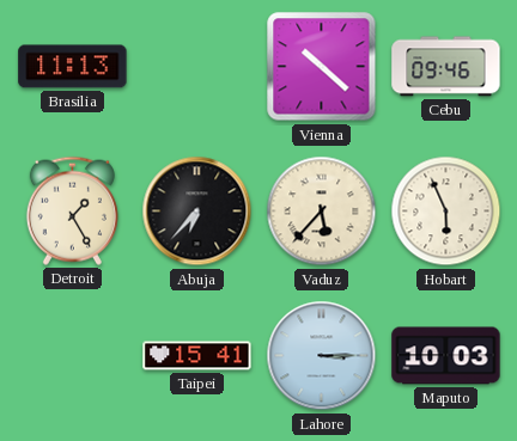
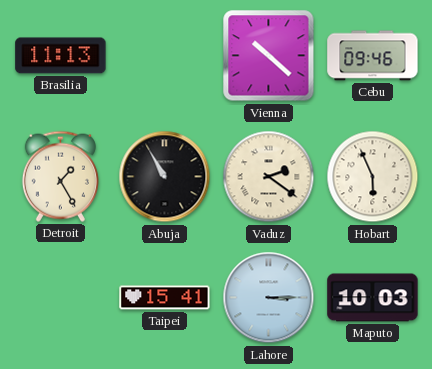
Abuja: 6:37 -> 10:55
Vaduz: 5:37 -> 2:21
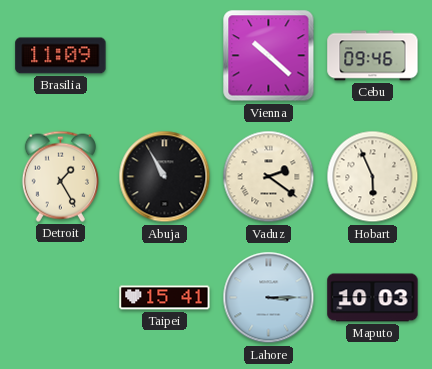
Brasilia: 11:13 -> 11:09
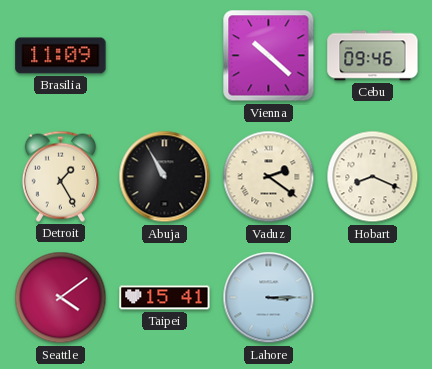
Hobart: 5:56 -> 8:19
Seattle: none -> 4:09
Maputo: 10:03 -> none
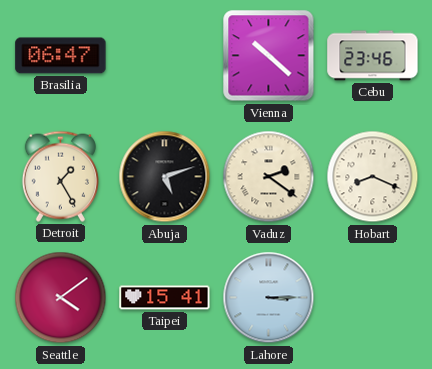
Brasilia: 11:09 -> 06:47
Cebu: 09:46 -> 23:46
Abuja: 10:55 -> 5:12
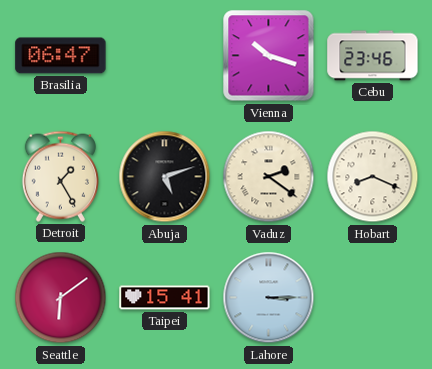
Vienna: 10:22 -> 10:18
Seattle: 4:09 -> 6:09
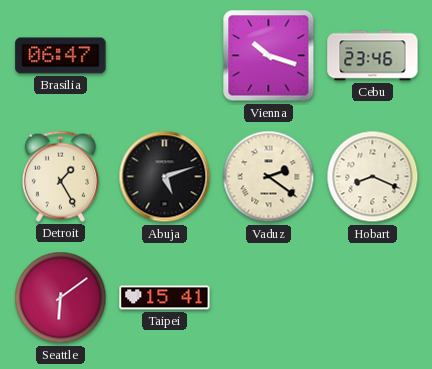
Lahore: 3:15 -> none
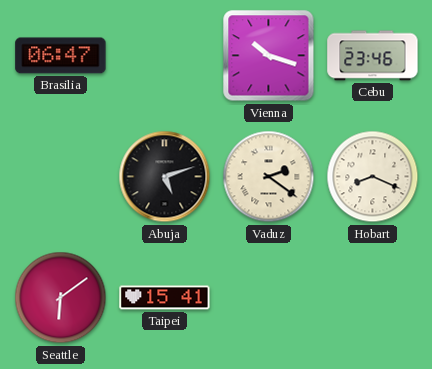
Detroit: 1:25 -> none
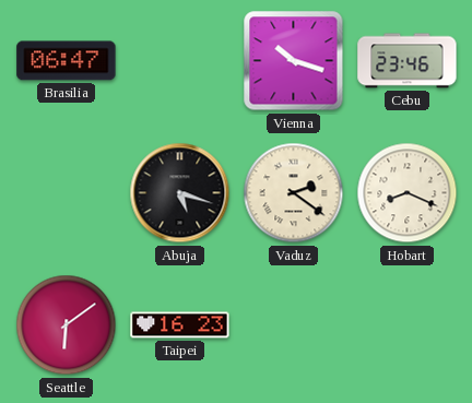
Abuja: 5:12 -> 5:18
Taipei: 15:41 -> 16:23
